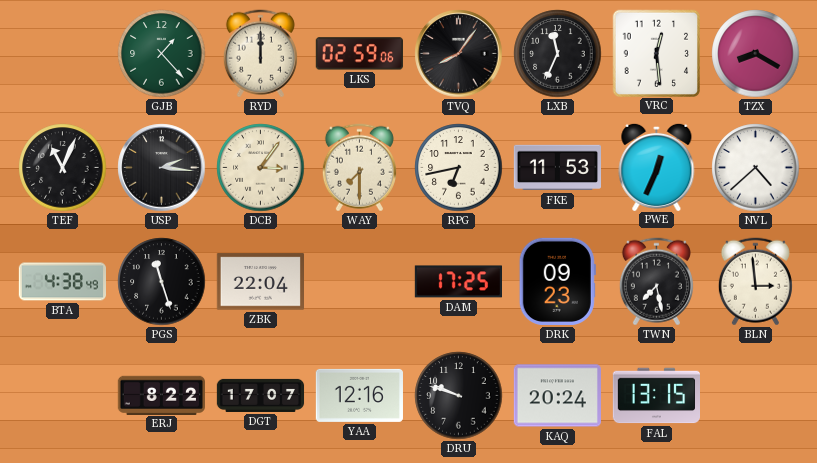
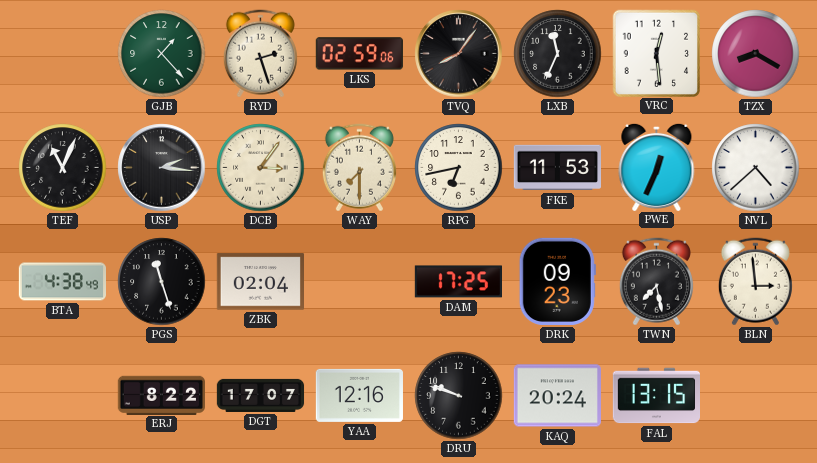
RYD: 12:00 -> 2:27
ZBK: 22:04 -> 02:04
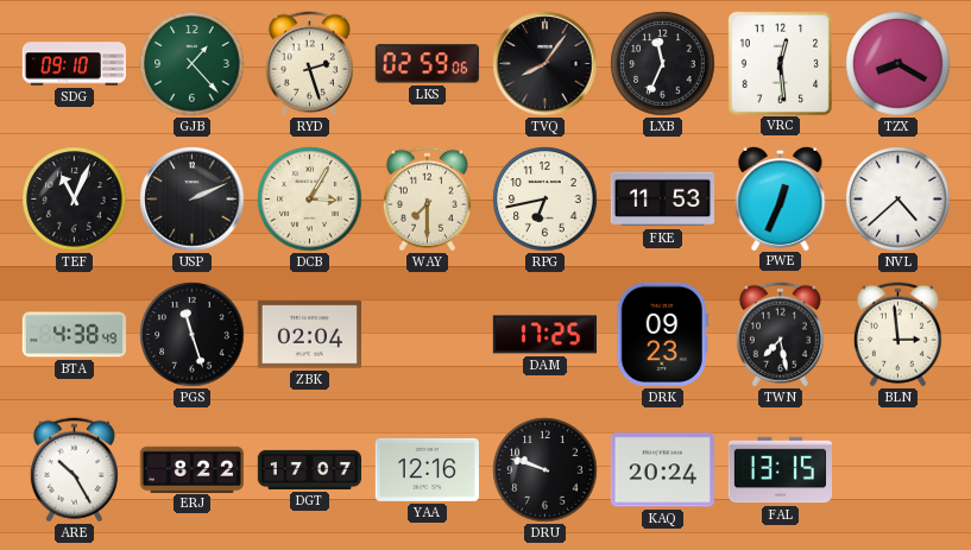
SDG: none -> 09:10
USP: 2:16 -> 2:11
DCB: 3:06 -> 3:05
ARE: none -> 10:25
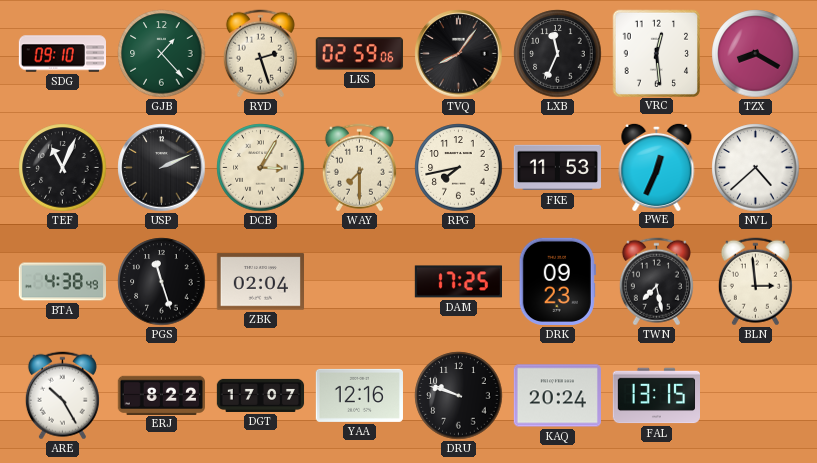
RPG: 6:43 -> 7:43
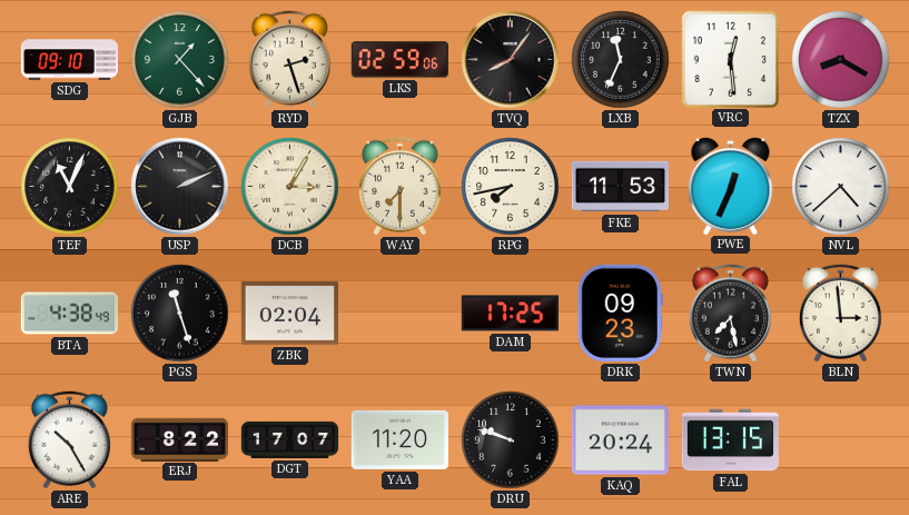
YAA: 12:16 -> 11:20
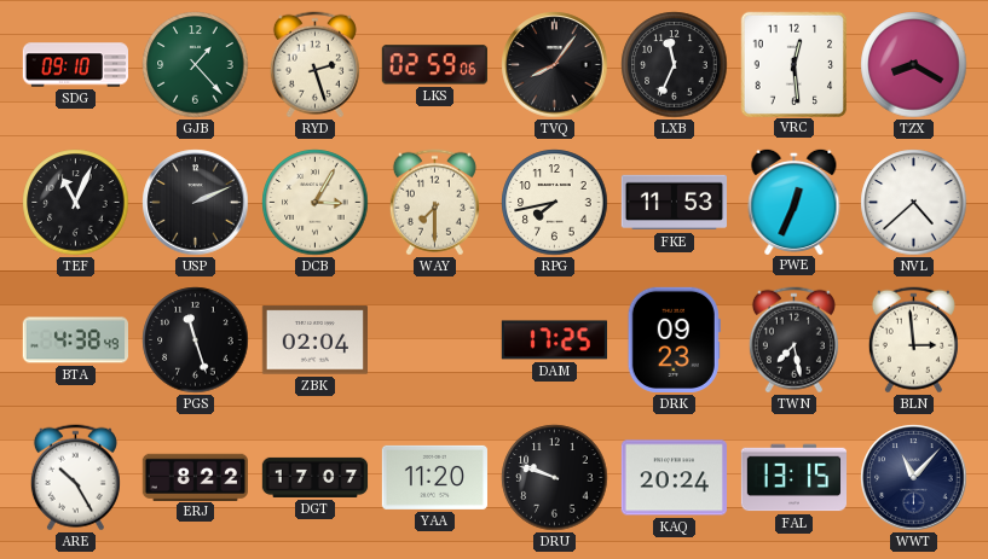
WWT: none -> 11:07
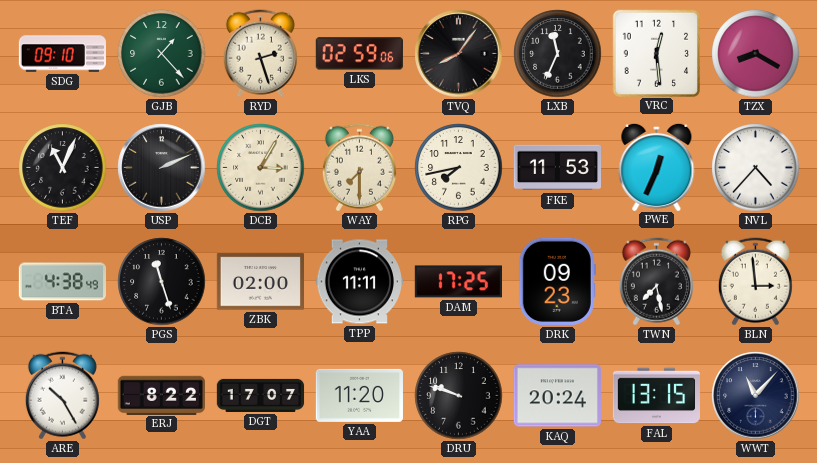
NVL: 4:38 -> 4:37
ZBK: 02:04 -> 02:00
TPP: none -> 11:11
